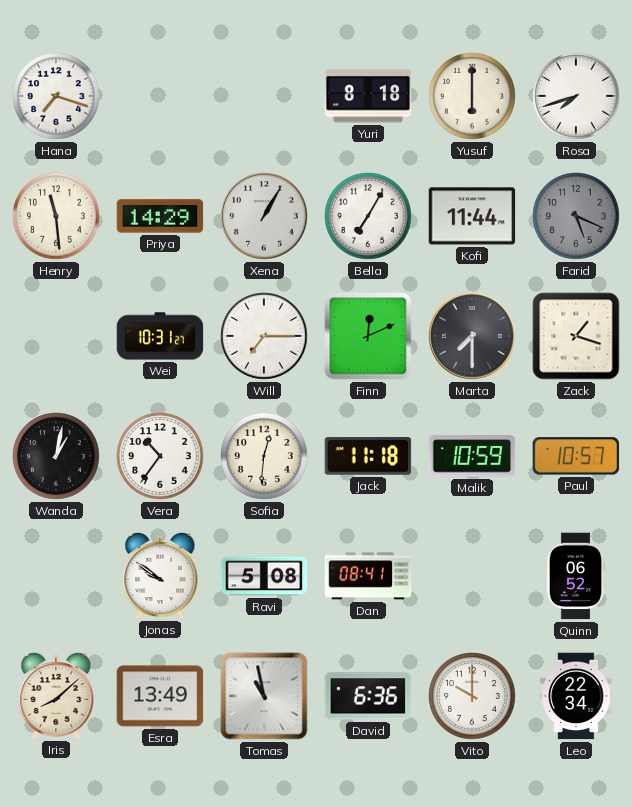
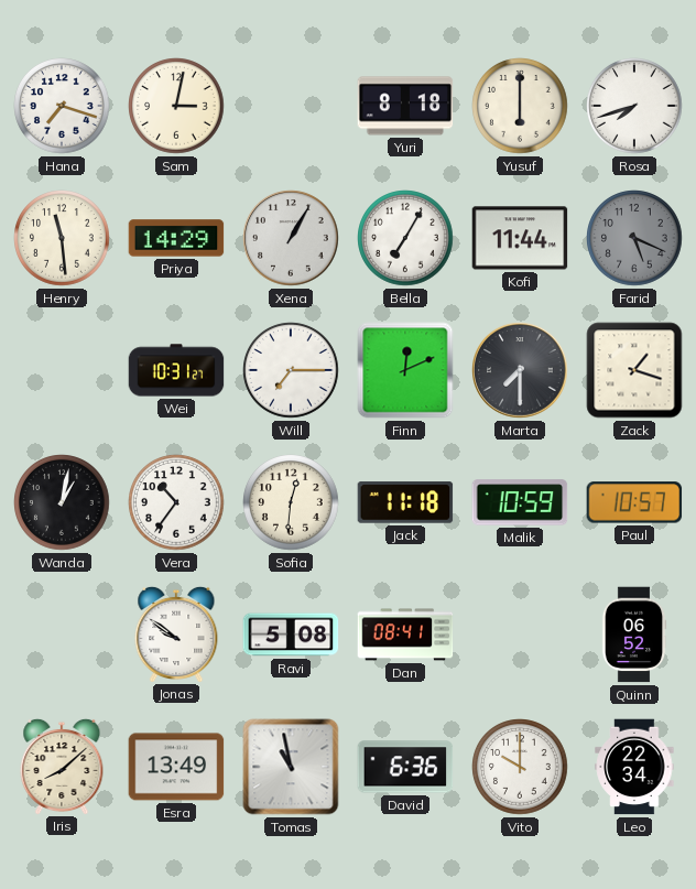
Sam: none -> 3:02
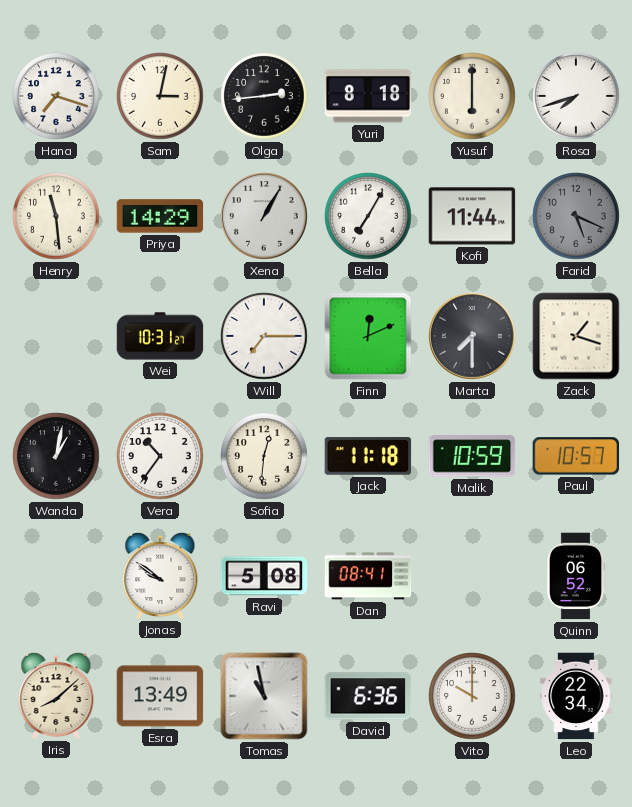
Olga: none -> 2:44
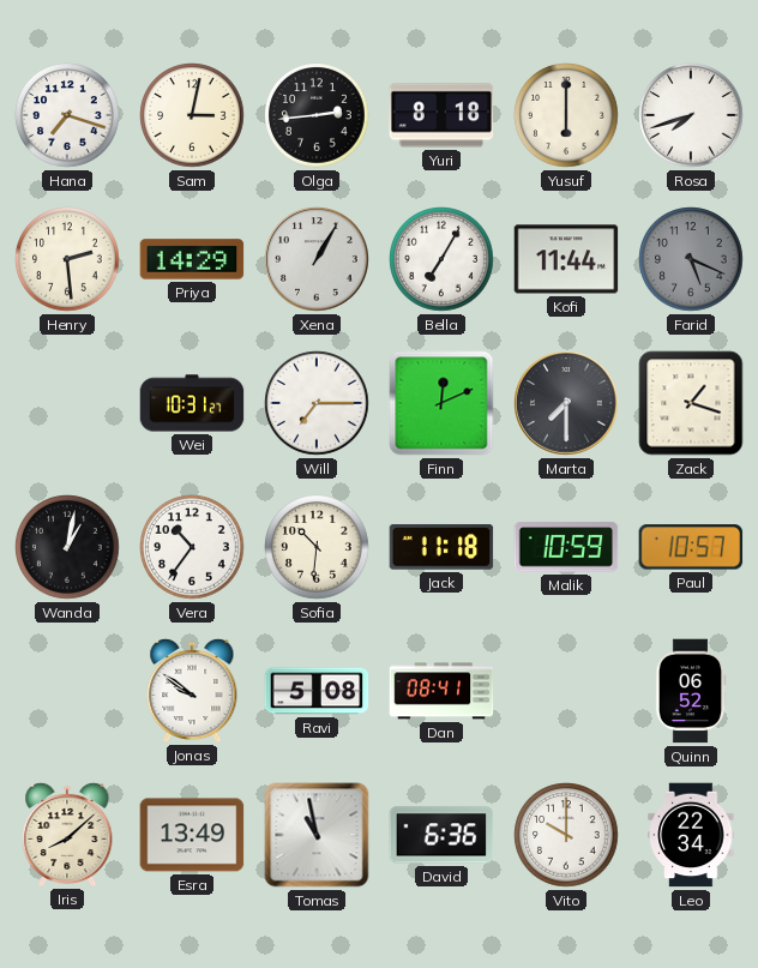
Henry: 11:29 -> 2:29
Sofia: 12:31 -> 10:31
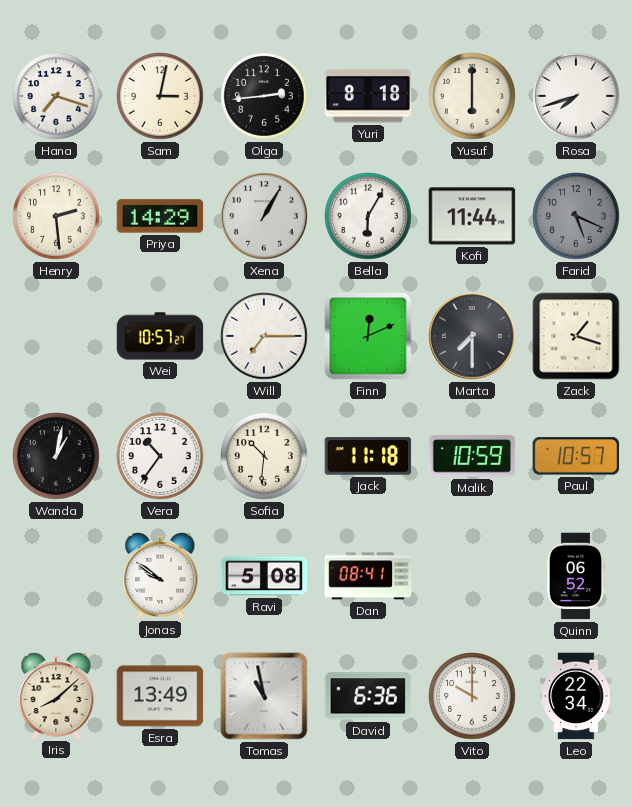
Bella: 7:05 -> 6:05
Wei: 10:31 -> 10:57
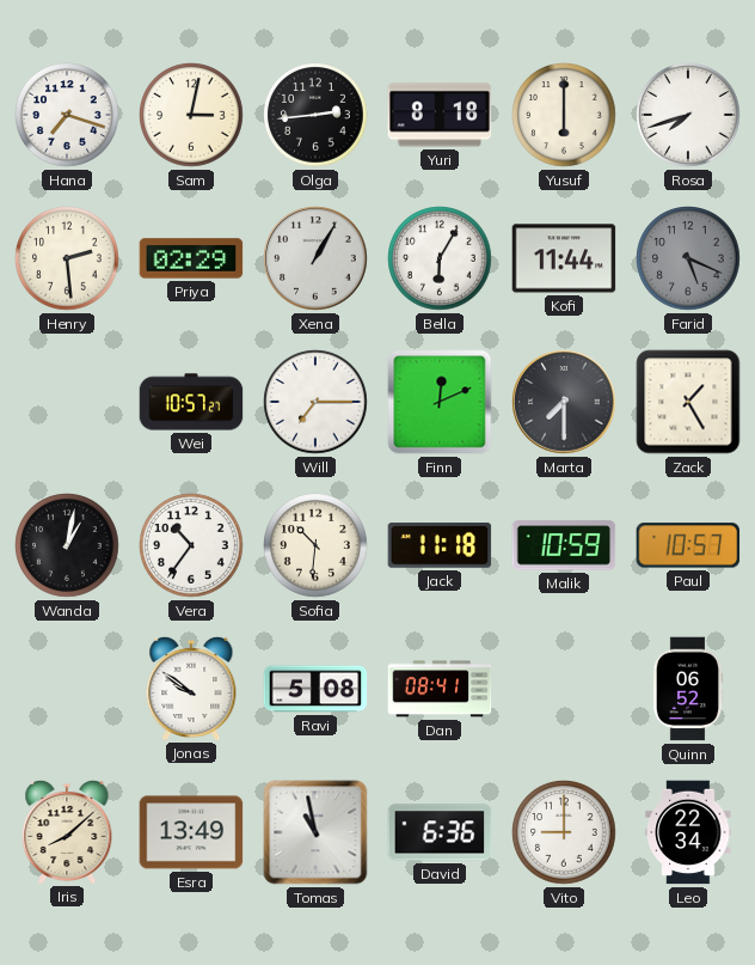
Priya: 14:29 -> 02:29
Zack: 1:18 -> 1:25
Vito: 10:00 -> 9:00
